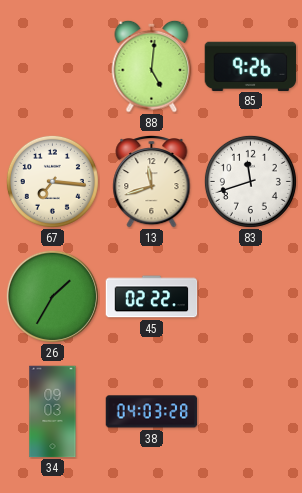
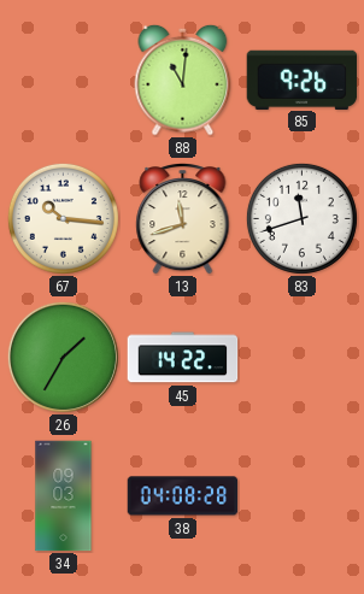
88: 5:01 -> 11:01
67: 7:16 -> 10:16
45: 02:22 -> 14:22
38: 04:03 -> 04:08
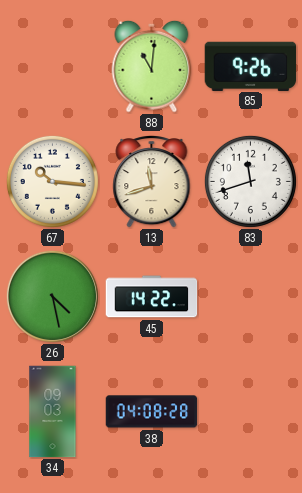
26: 1:35 -> 4:28
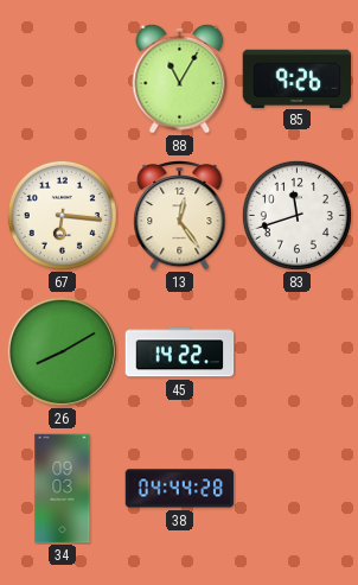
88: 11:01 -> 11:05
67: 10:16 -> 6:16
13: 11:42 -> 12:24
26: 4:28 -> 8:10
38: 04:08 -> 04:44
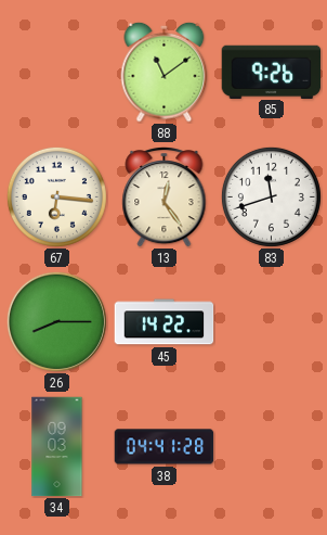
88: 11:05 -> 11:09
26: 8:10 -> 8:15
38: 04:44 -> 04:41
